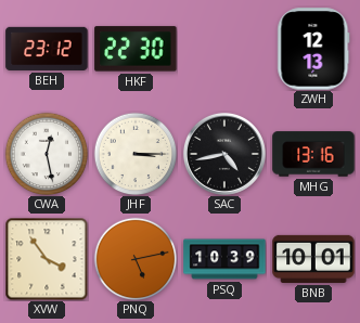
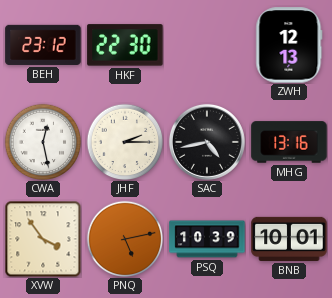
JHF: 3:15 -> 2:15
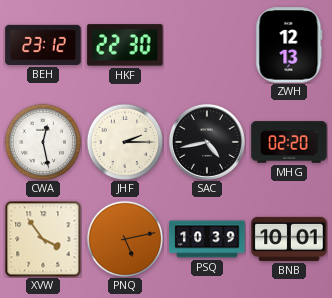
MHG: 13:16 -> 02:20
